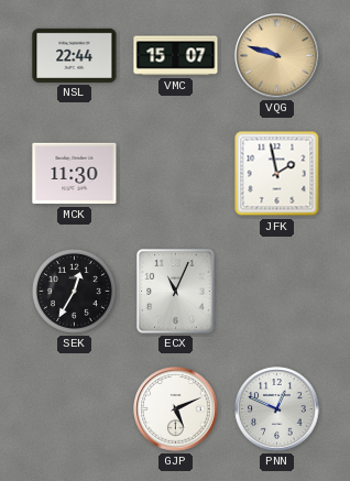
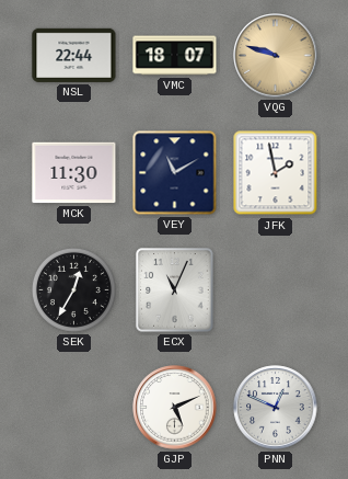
VMC: 15:07 -> 18:07
VEY: none -> 11:10
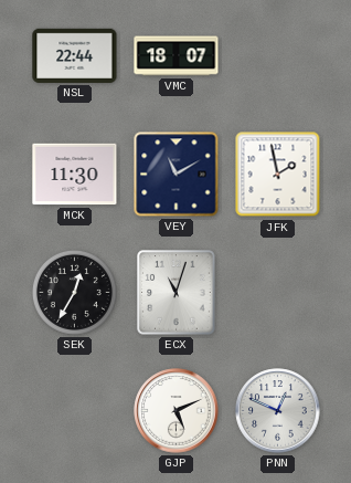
VQG: 9:48 -> none
ECX: 11:04 -> 11:03
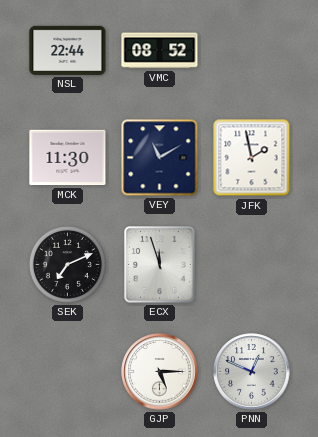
VMC: 18:07 -> 08:52
SEK: 12:35 -> 7:11
ECX: 11:03 -> 11:57
GJP: 5:11 -> 5:15
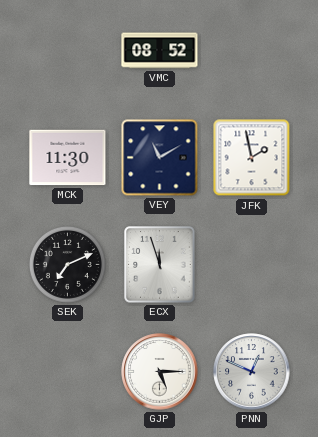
NSL: 22:44 -> none
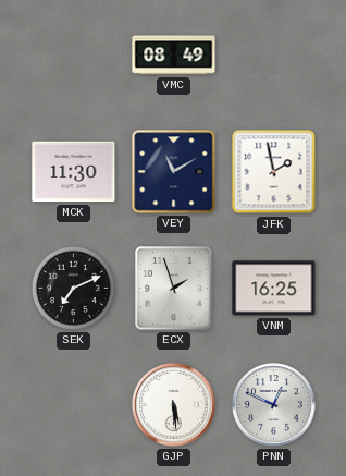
VMC: 08:52 -> 08:49
ECX: 11:57 -> 1:57
VNM: none -> 16:25
GJP: 5:15 -> 5:29
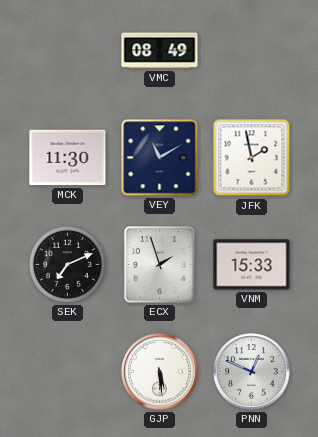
VNM: 16:25 -> 15:33
